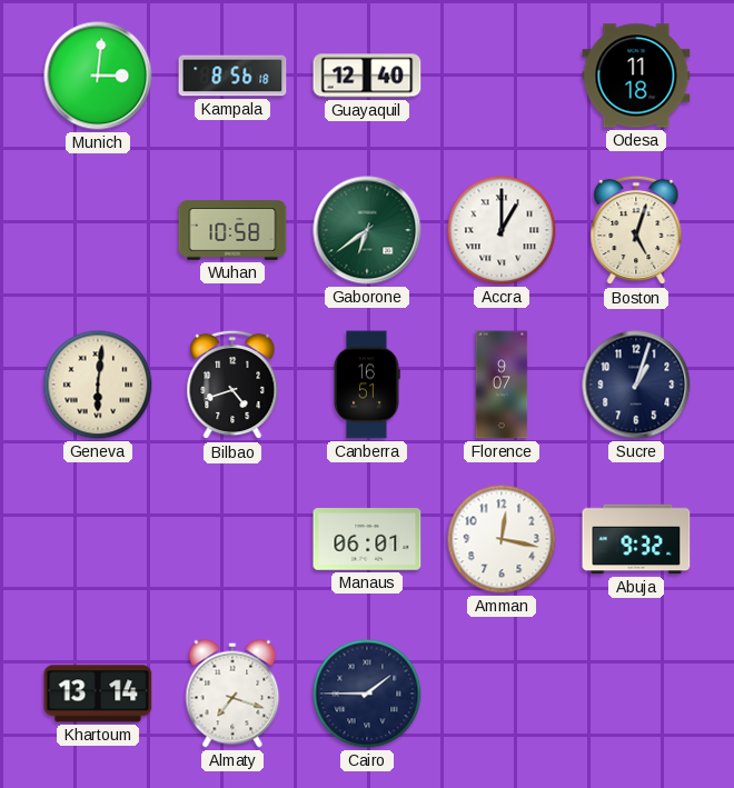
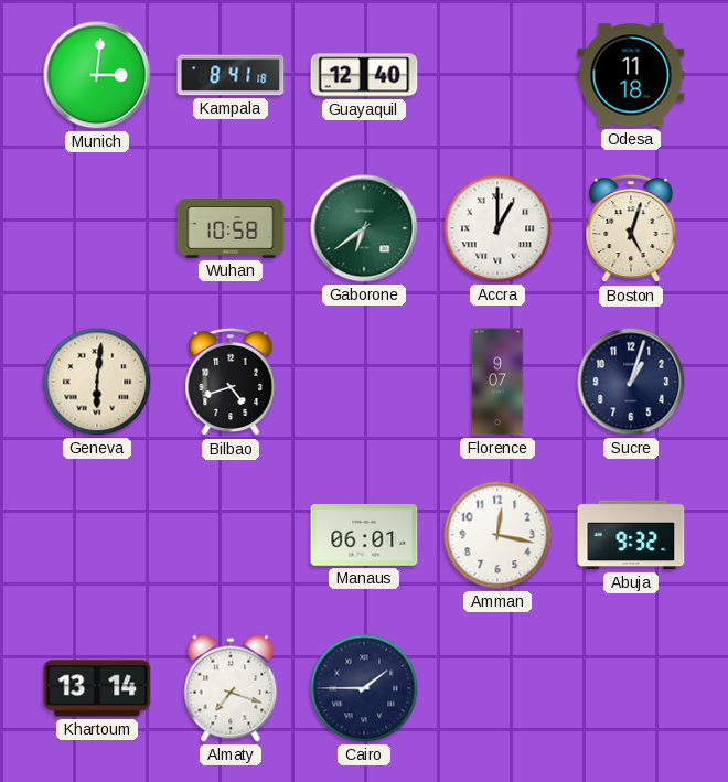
Kampala: 8:56 -> 8:41
Canberra: 16:51 -> none
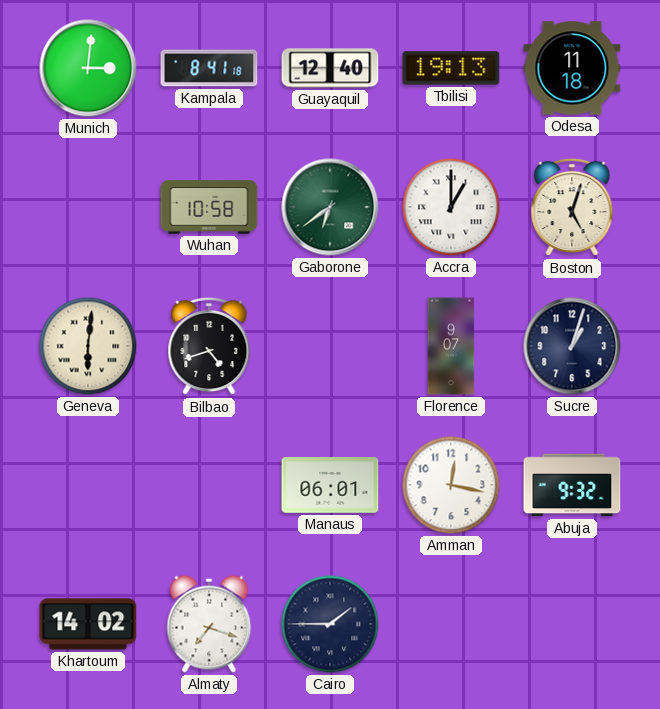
Tbilisi: none -> 19:13
Khartoum: 13:14 -> 14:02
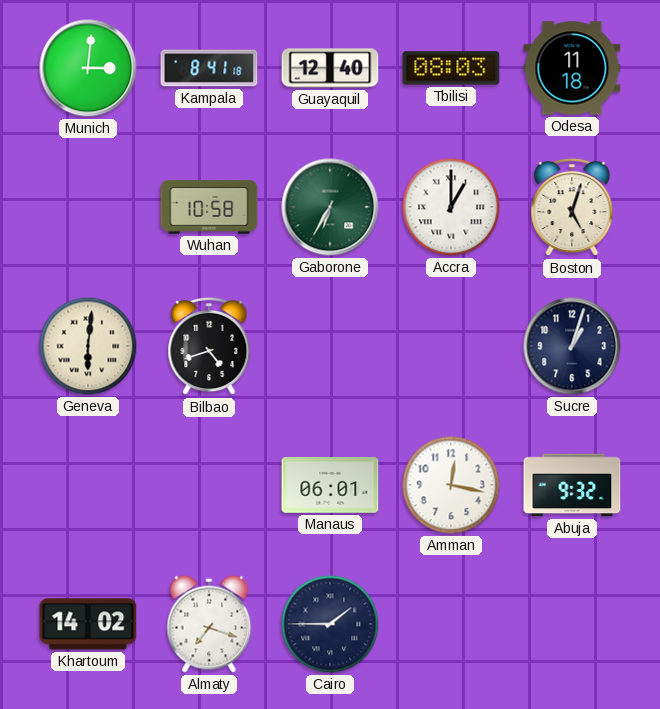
Tbilisi: 19:13 -> 08:03
Gaborone: 6:39 -> 6:35
Florence: 9:07 -> none
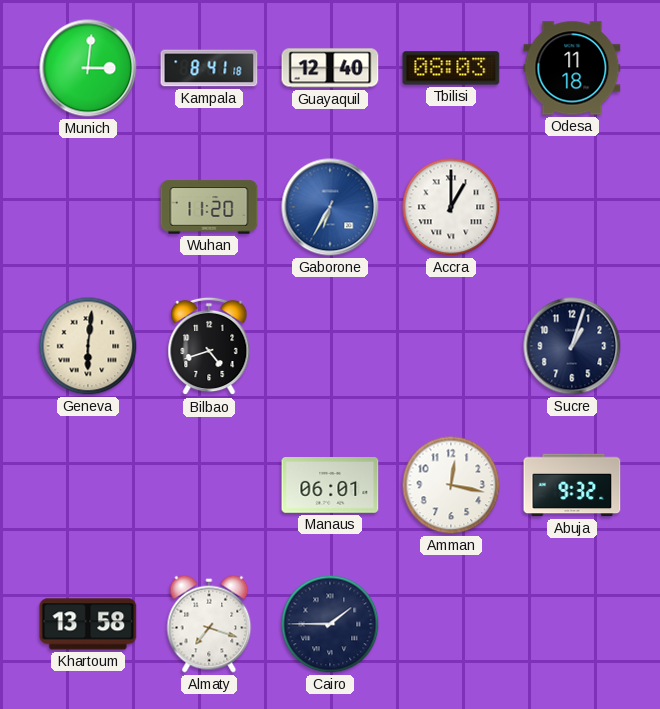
Wuhan: 10:58 -> 11:20
Gaborone dial: green -> blue
Boston: 5:03 -> none
Khartoum: 14:02 -> 13:58
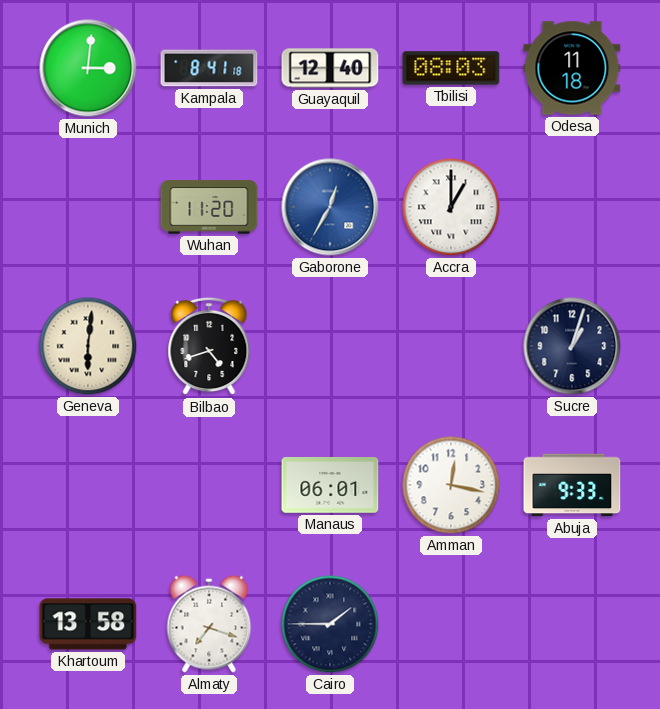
Gaborone: 6:35 -> 12:35
Abuja: 9:32 -> 9:33
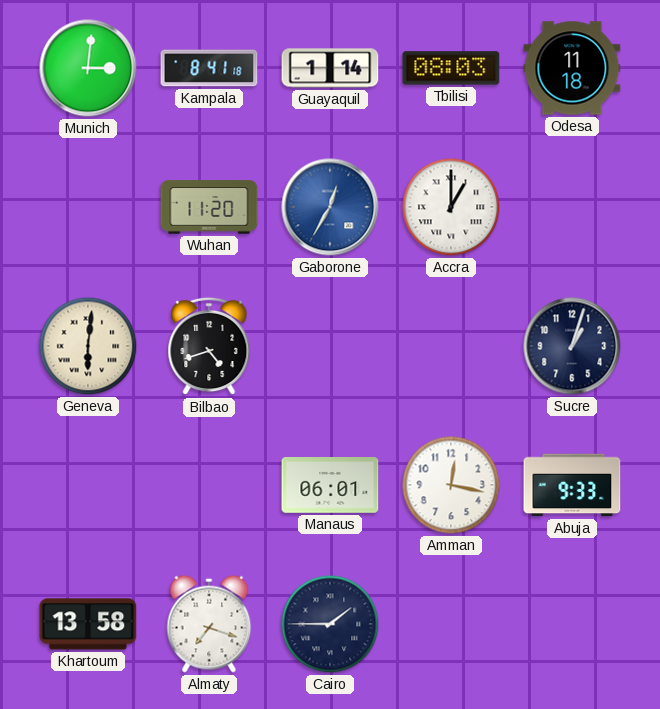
Guayaquil: 12:40 -> 1:14
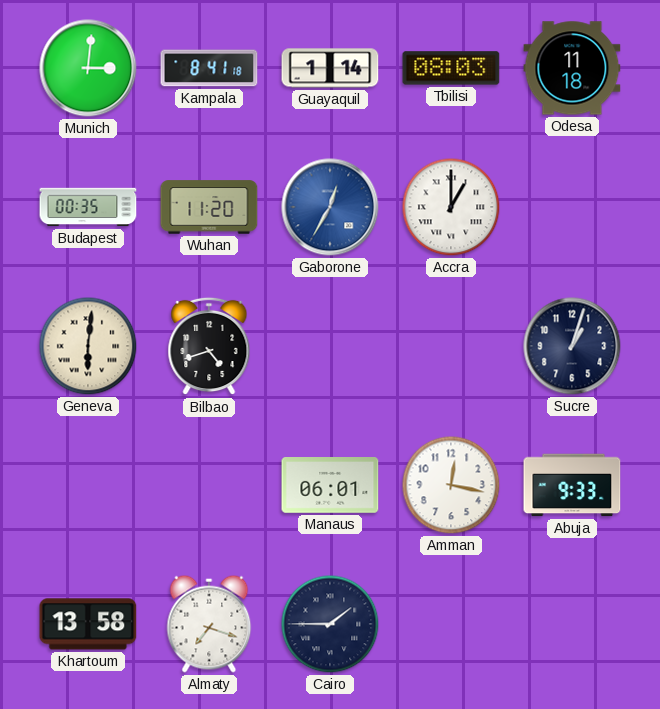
Budapest: none -> 00:35
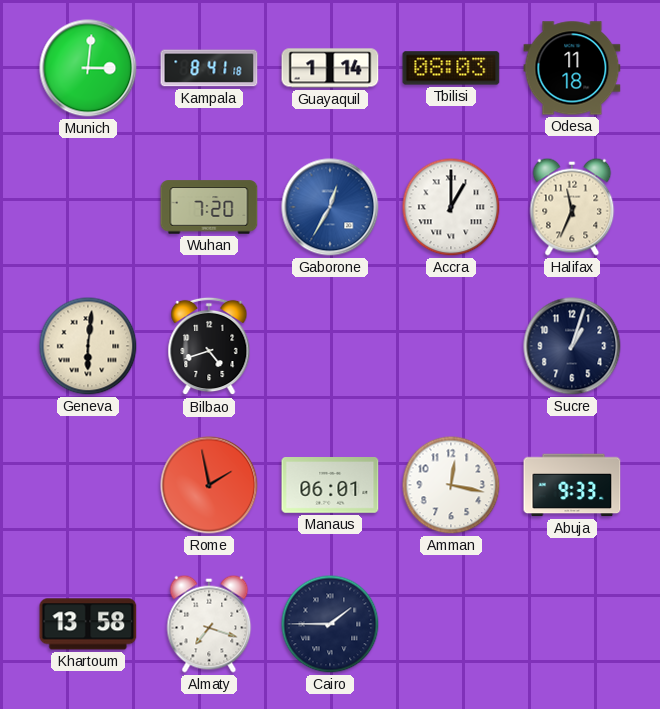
Budapest: 00:35 -> none
Wuhan: 11:20 -> 7:20
Halifax: none -> 11:34
Rome: none -> 1:58
